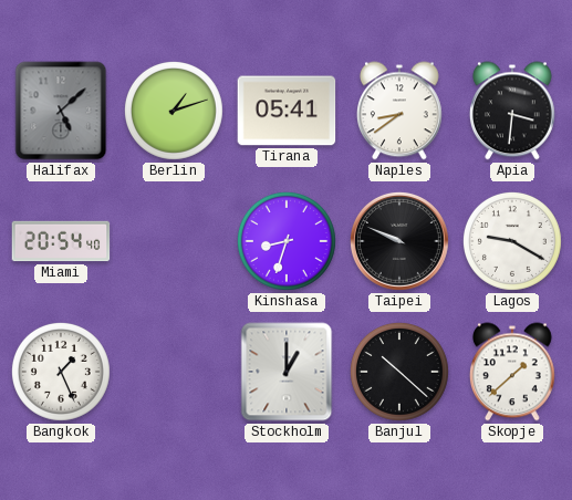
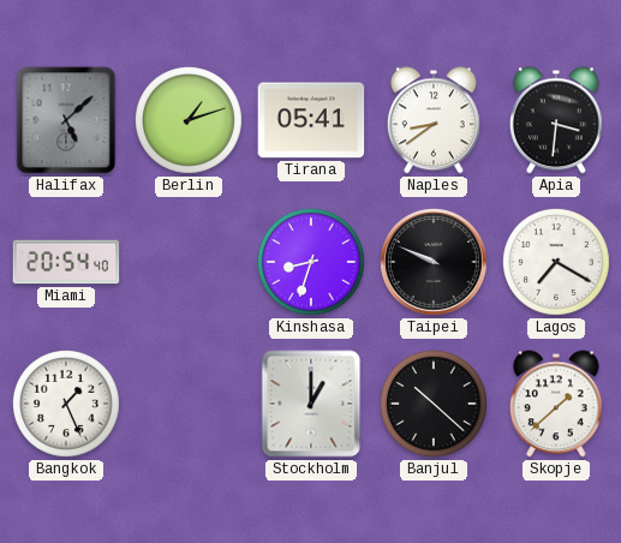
Lagos: 9:20 -> 7:20
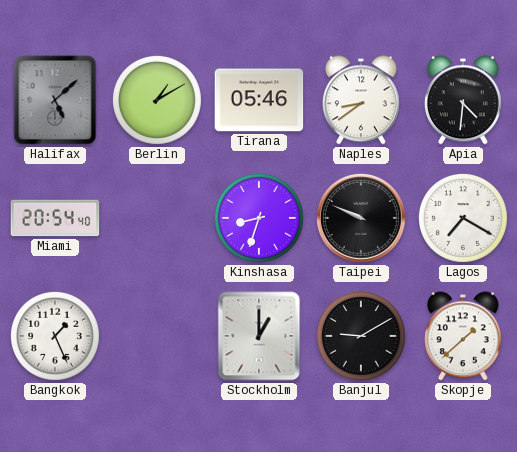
Berlin: 1:12 -> 1:10
Tirana: 05:41 -> 05:46
Apia: 3:31 -> 4:31
Banjul: 10:22 -> 9:10
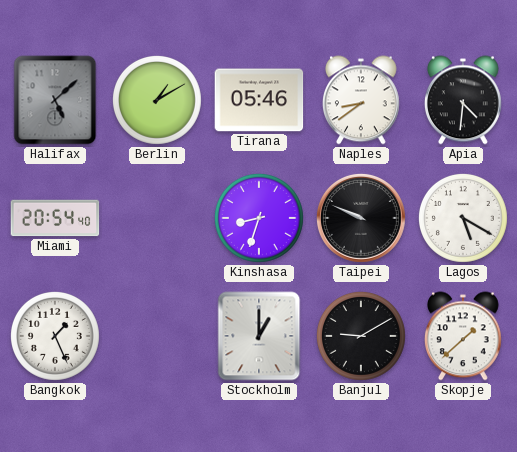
Lagos: 7:20 -> 5:20
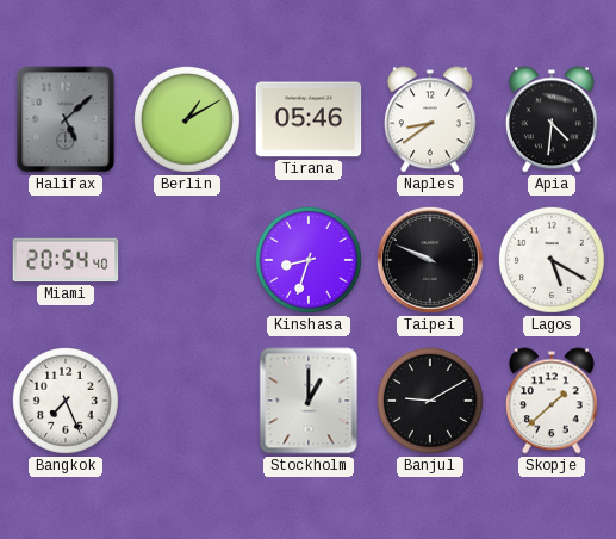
Bangkok: 1:26 -> 7:26
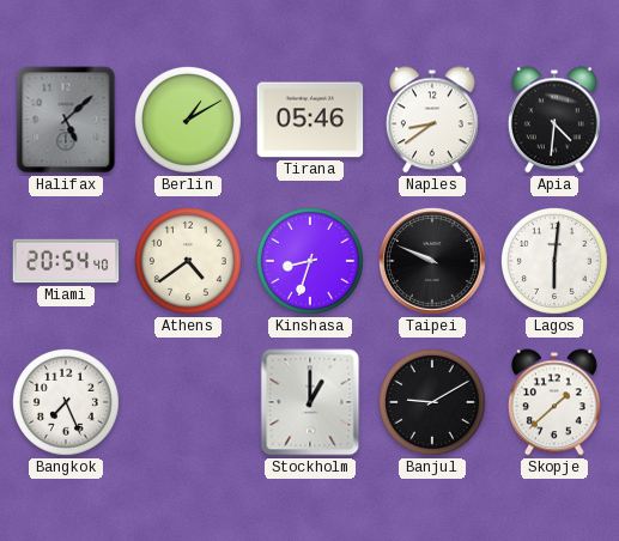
Athens: none -> 4:39
Lagos: 5:20 -> 6:01
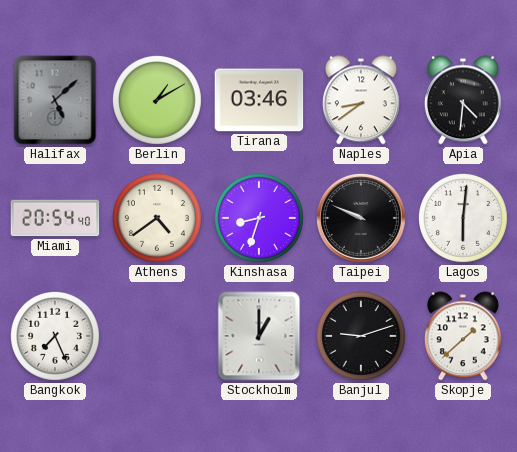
Tirana: 05:46 -> 03:46
Banjul: 9:10 -> 9:12
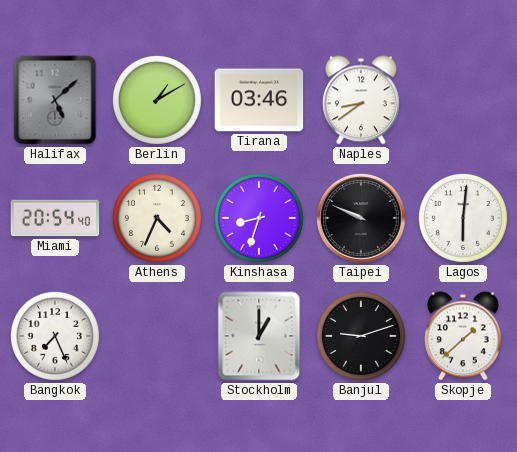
Apia: 4:31 -> none
Athens: 4:39 -> 4:34
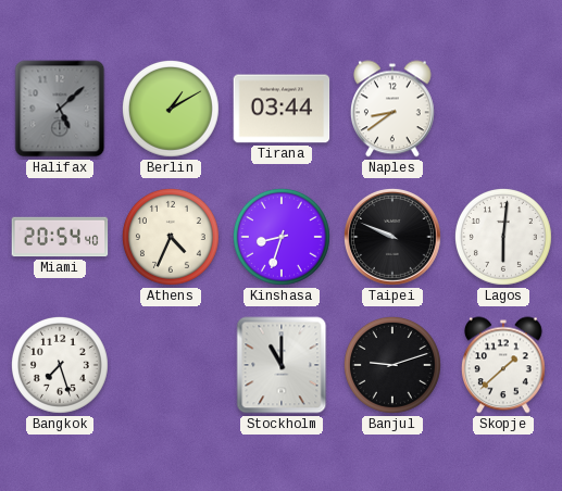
Tirana: 03:46 -> 03:44
Bangkok: 7:26 -> 7:27
Stockholm: 1:00 -> 11:00
